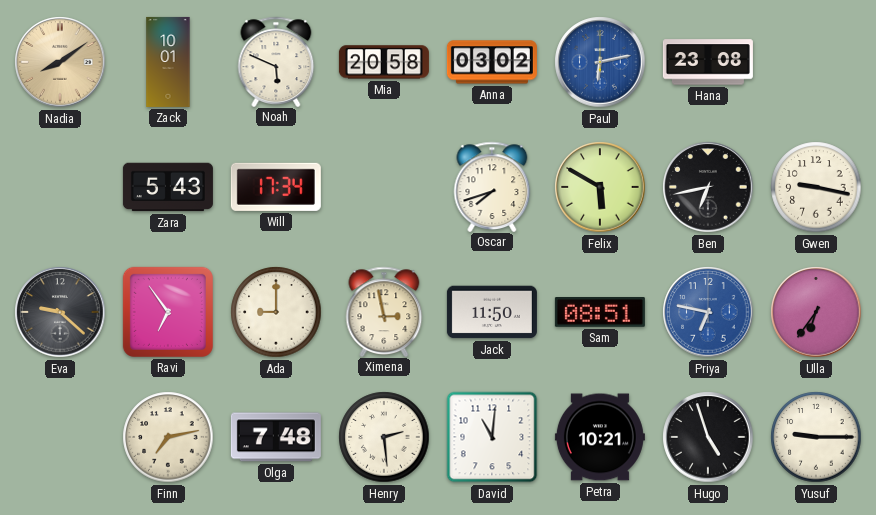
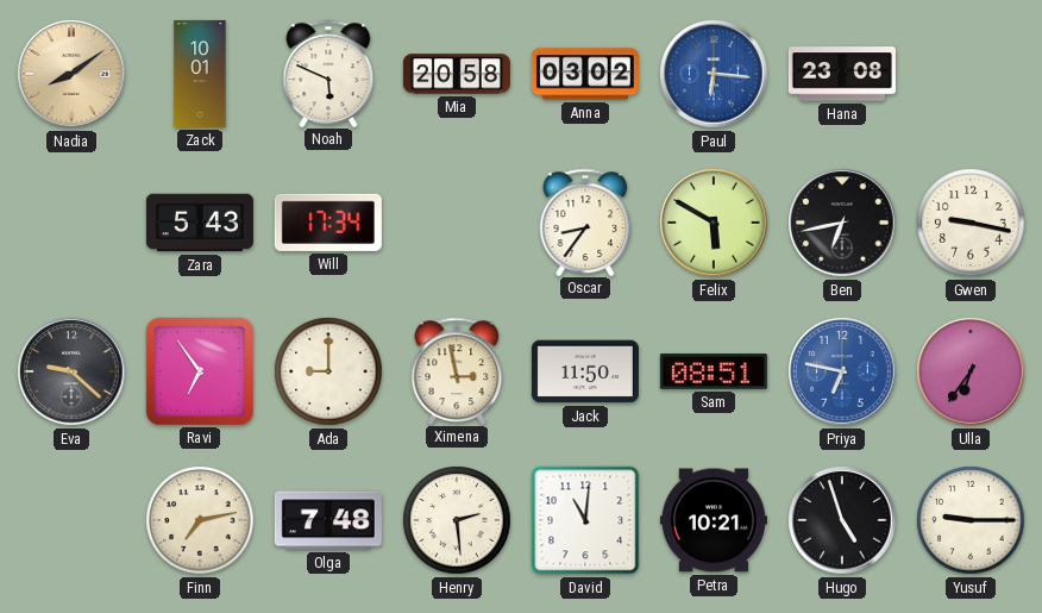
Paul: 6:13 -> 6:16
Oscar: 7:42 -> 8:36
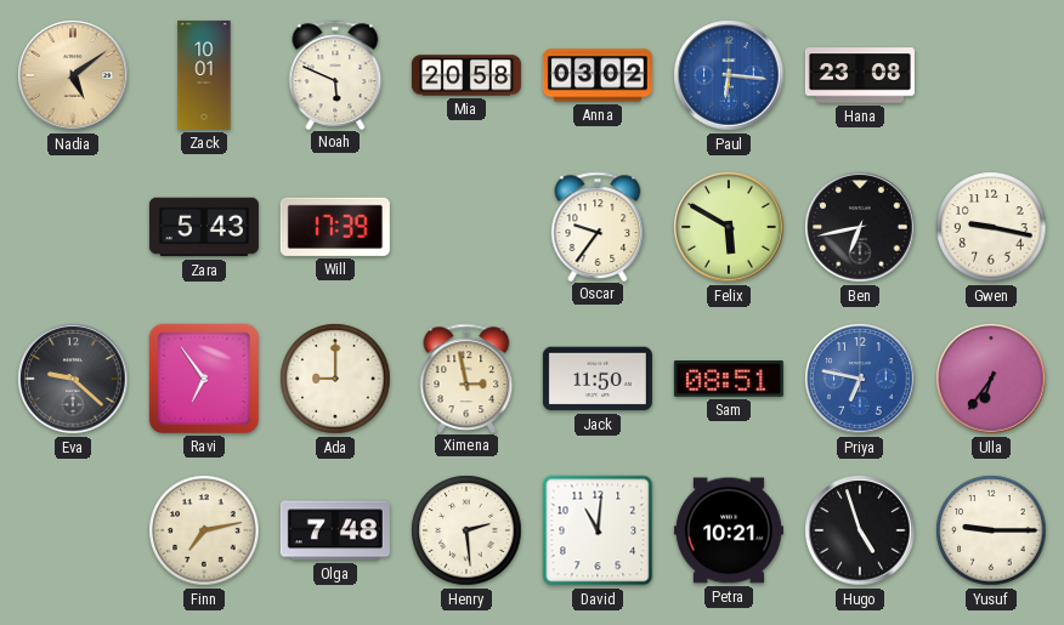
Nadia: 8:09 -> 5:09
Will: 17:34 -> 17:39
Oscar: 8:36 -> 9:36
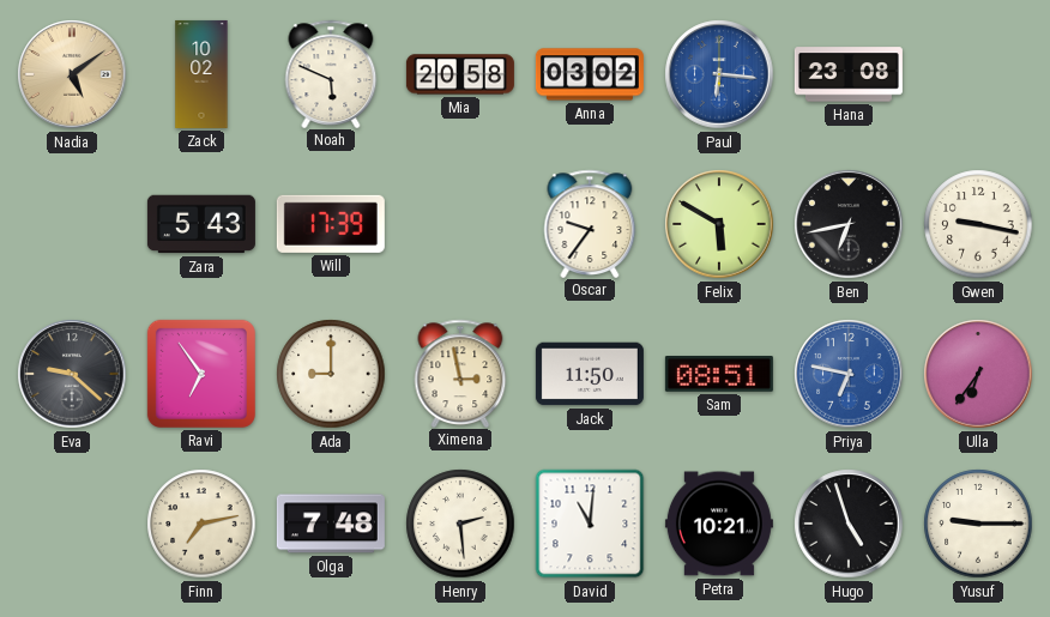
Zack: 10:01 -> 10:02
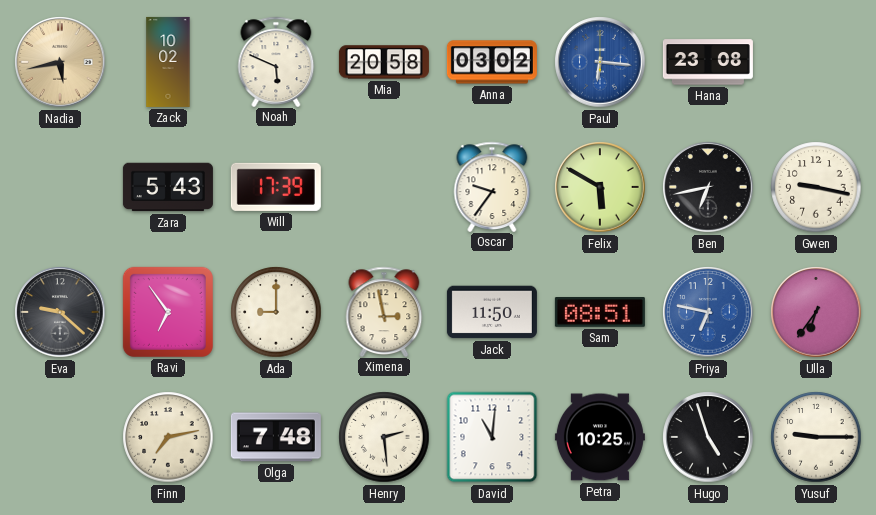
Nadia: 5:09 -> 5:43
Petra: 10:21 -> 10:25
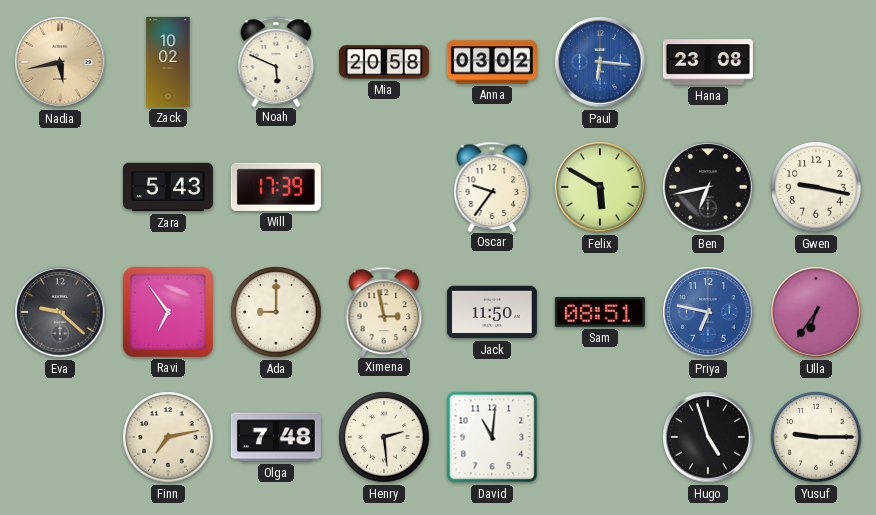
Petra: 10:25 -> none
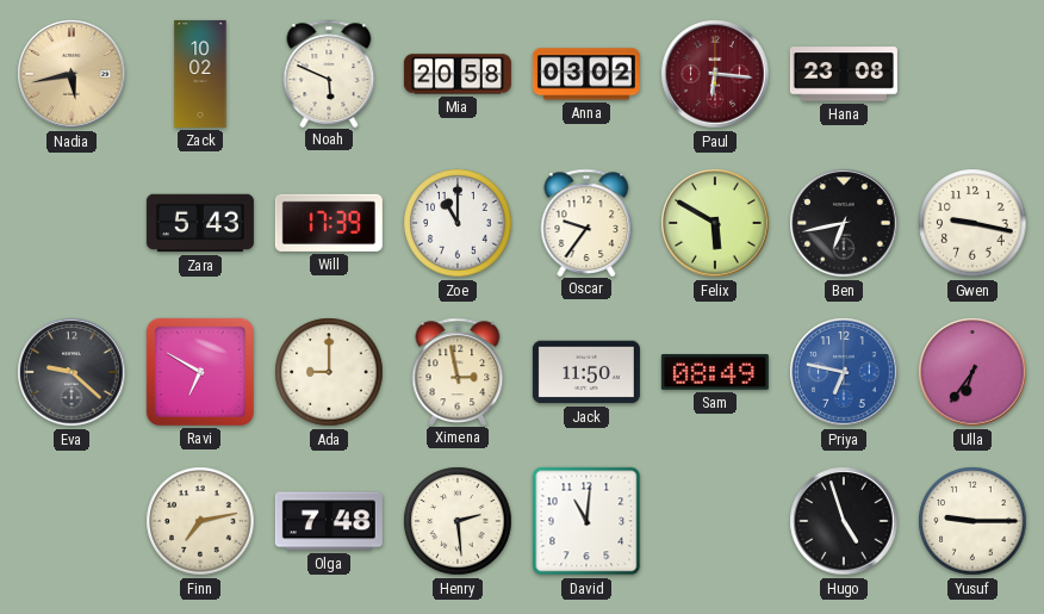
Paul dial: blue -> burgundy
Zoe: none -> 11:00
Ravi: 6:54 -> 6:50
Sam: 08:51 -> 08:49
